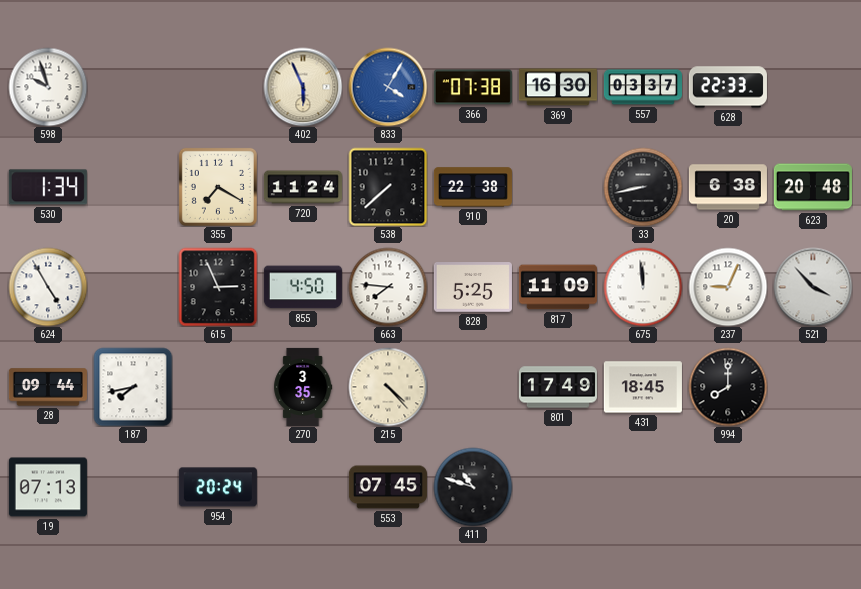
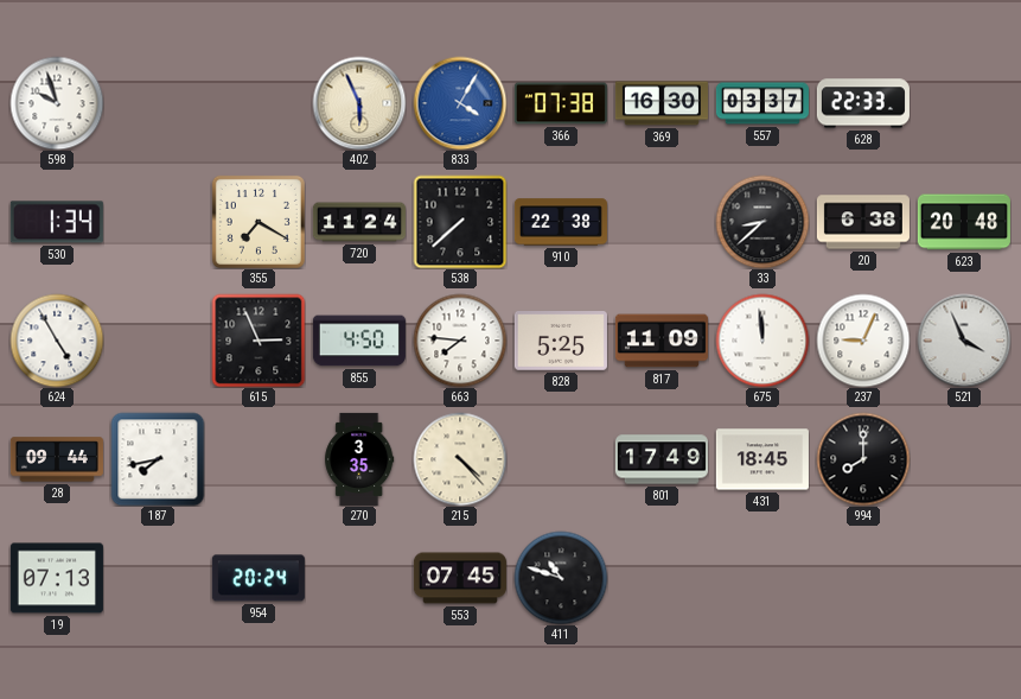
33: 8:43 -> 8:38
521: 3:53 -> 3:56
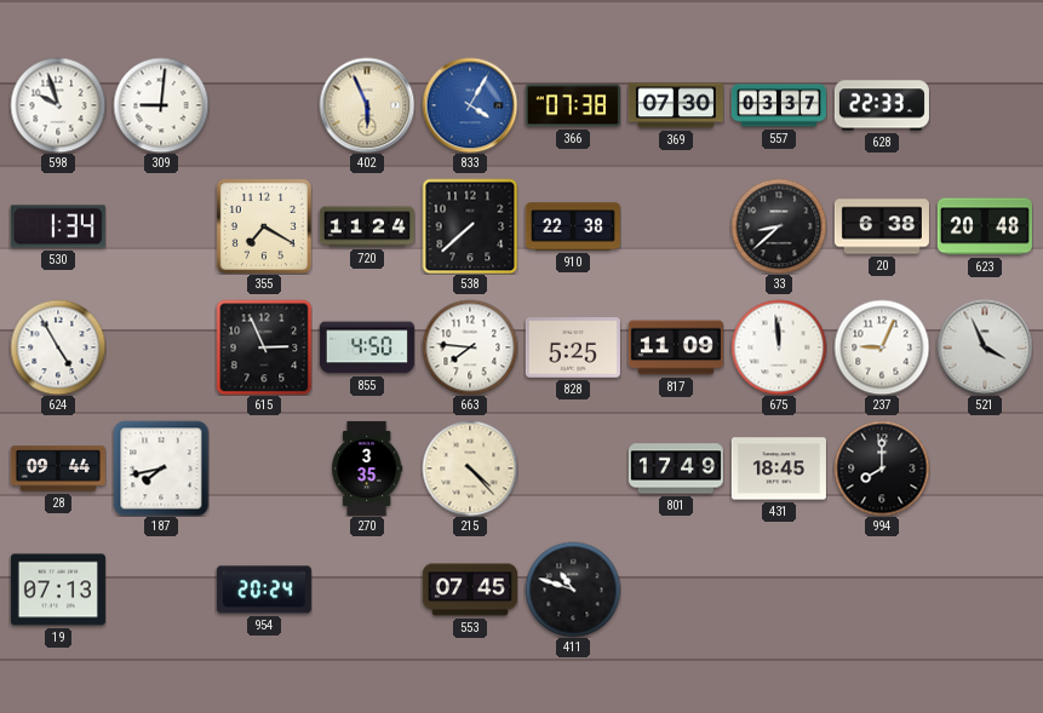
309: none -> 9:01
369: 16:30 -> 07:30
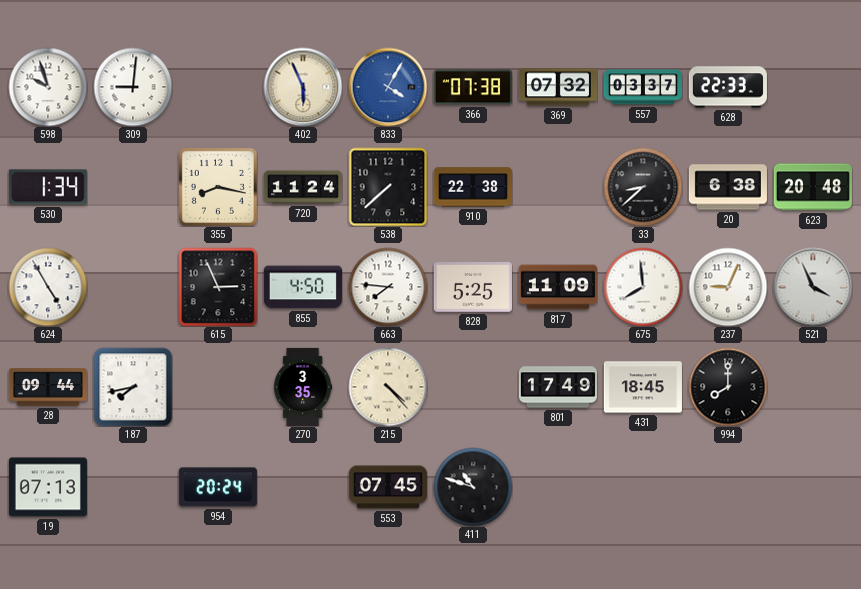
369: 07:30 -> 07:32
355: 7:20 -> 8:17
675: 11:59 -> 7:59
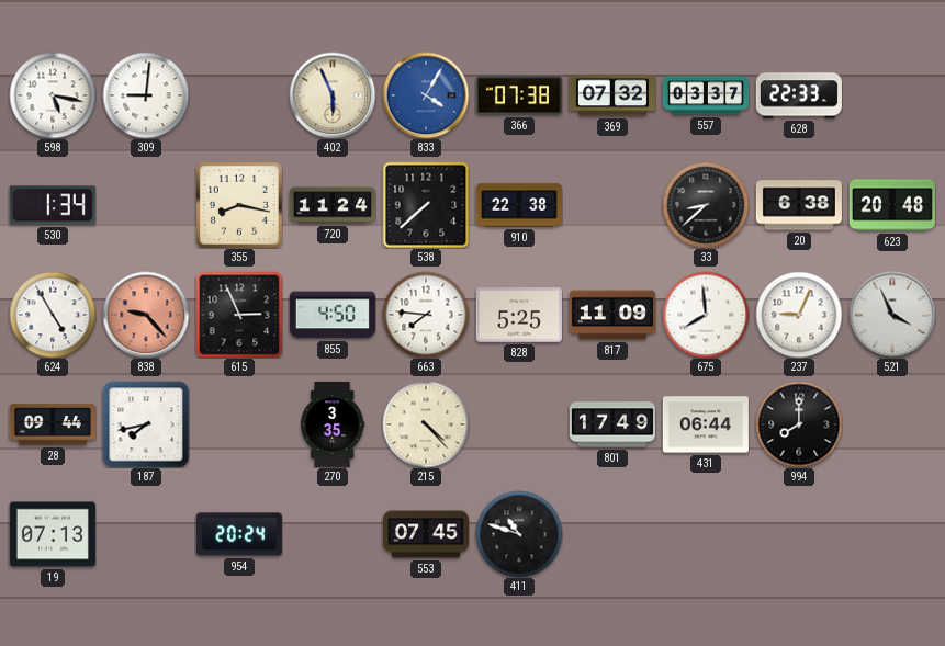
598: 9:57 -> 5:17
838: none -> 9:23
431: 18:45 -> 06:44
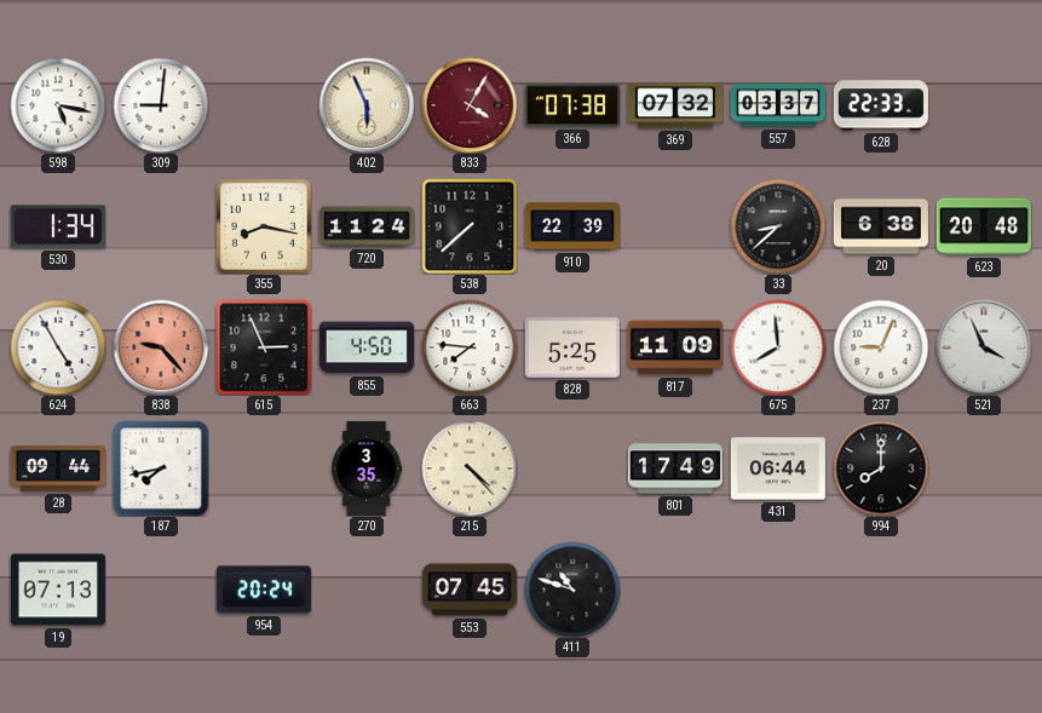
833 dial: blue -> burgundy
910: 22:38 -> 22:39
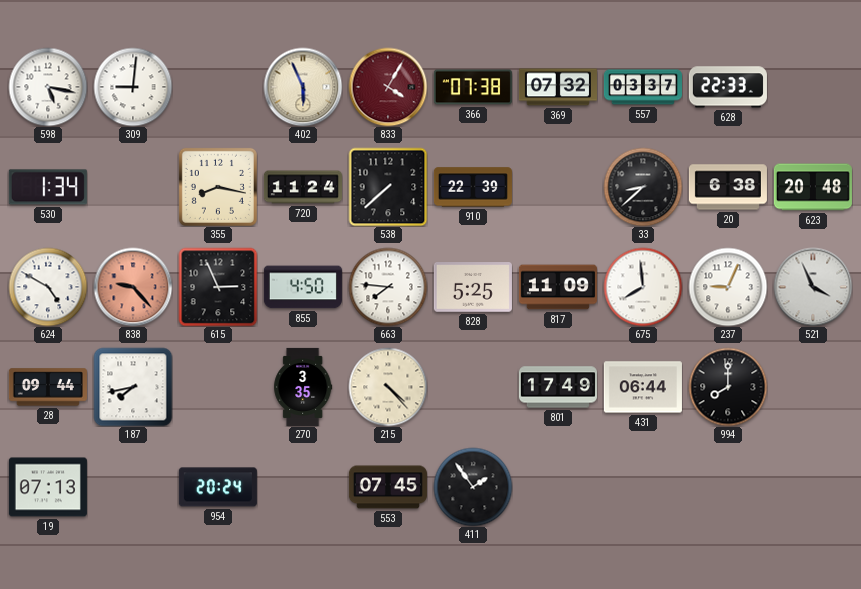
624: 4:55 -> 4:50
411: 10:48 -> 1:54
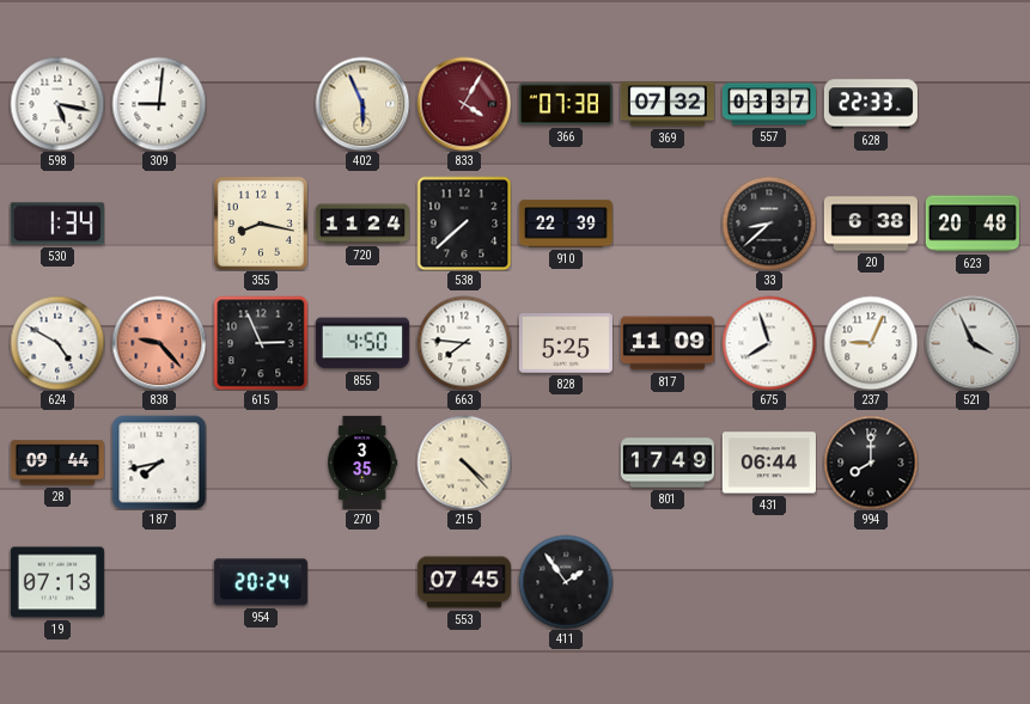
675: 7:59 -> 7:57
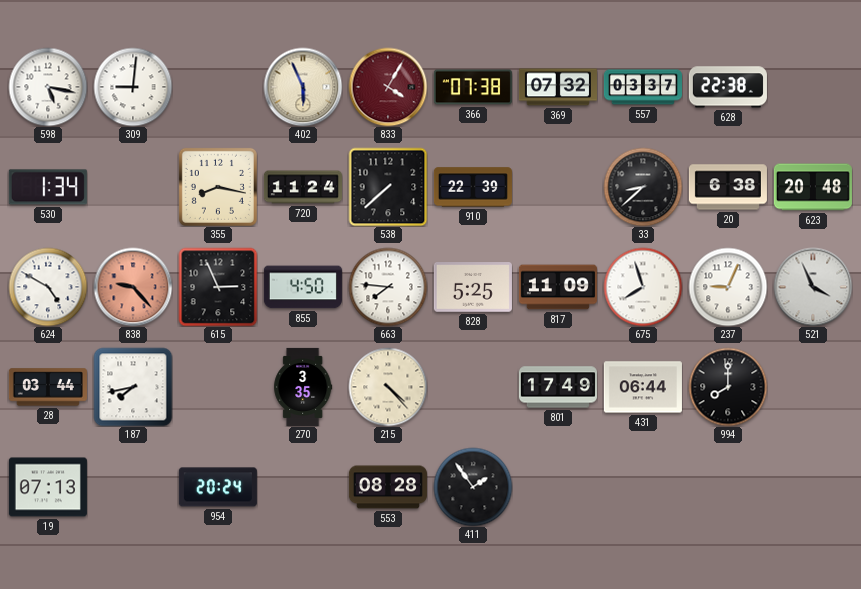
628: 22:33 -> 22:38
28: 09:44 -> 03:44
553: 07:45 -> 08:28
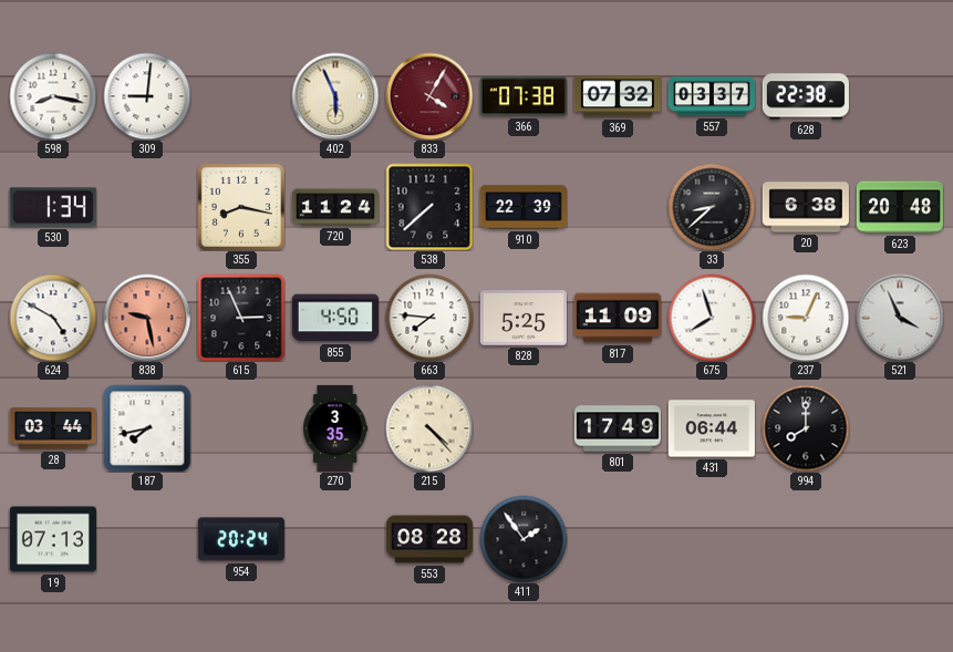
598: 5:17 -> 8:17
838: 9:23 -> 9:28
